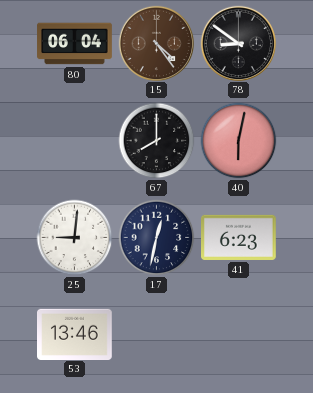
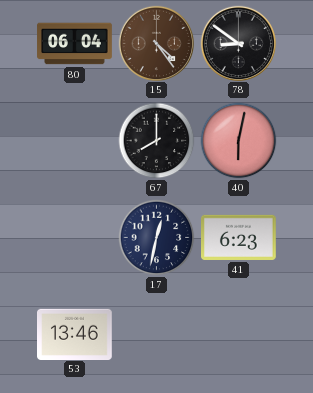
25: 9:01 -> none
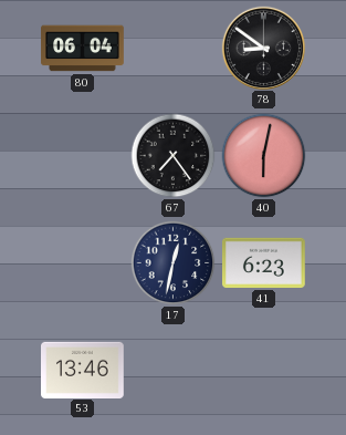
15: 4:24 -> none
67: 8:00 -> 7:24
